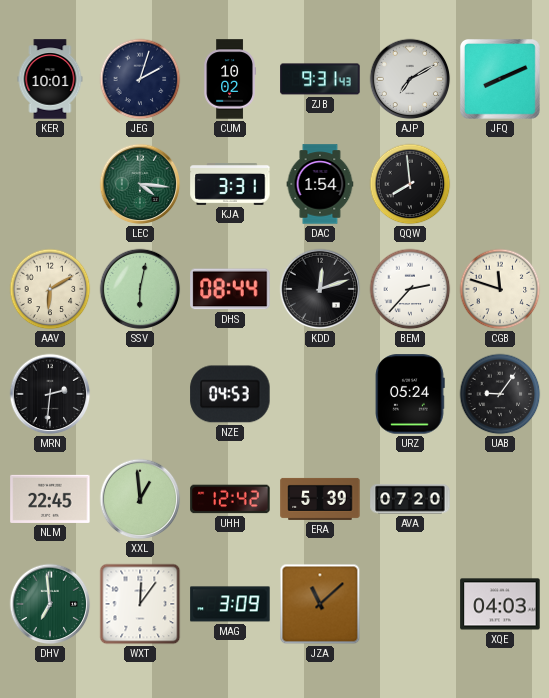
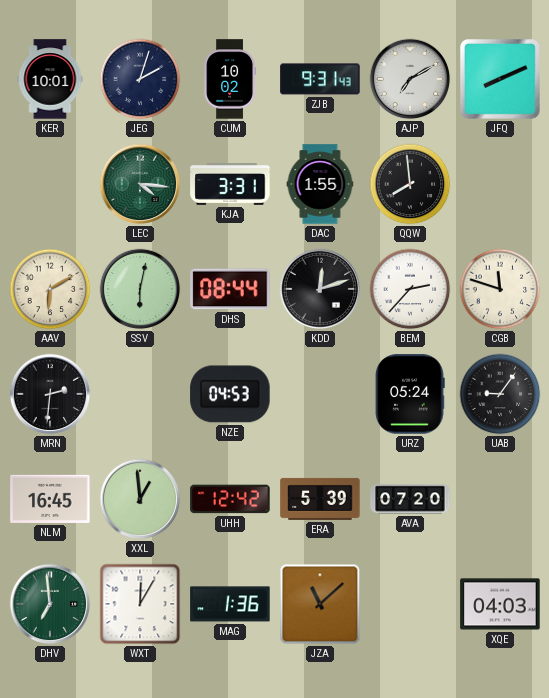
DAC: 1:54 -> 1:55
NLM: 22:45 -> 16:45
WXT: 12:06 -> 12:05
MAG: 3:09 -> 1:36
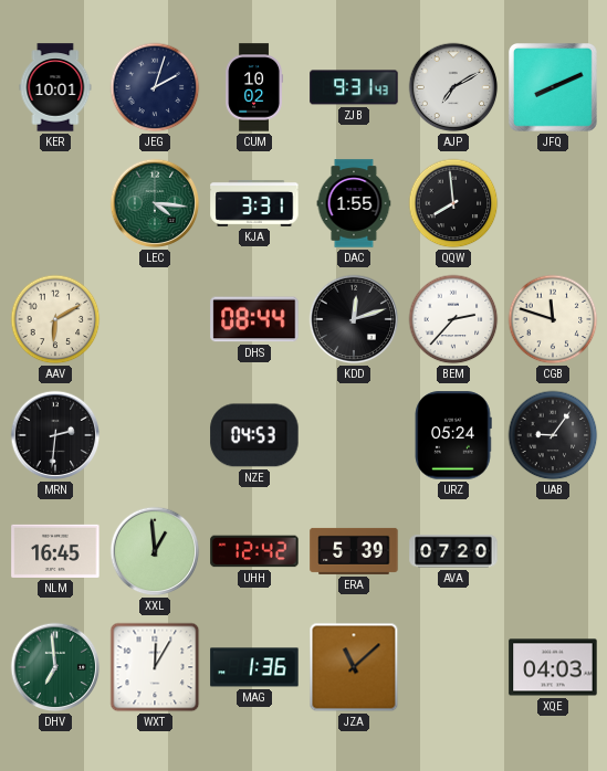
SSV: 6:02 -> none
